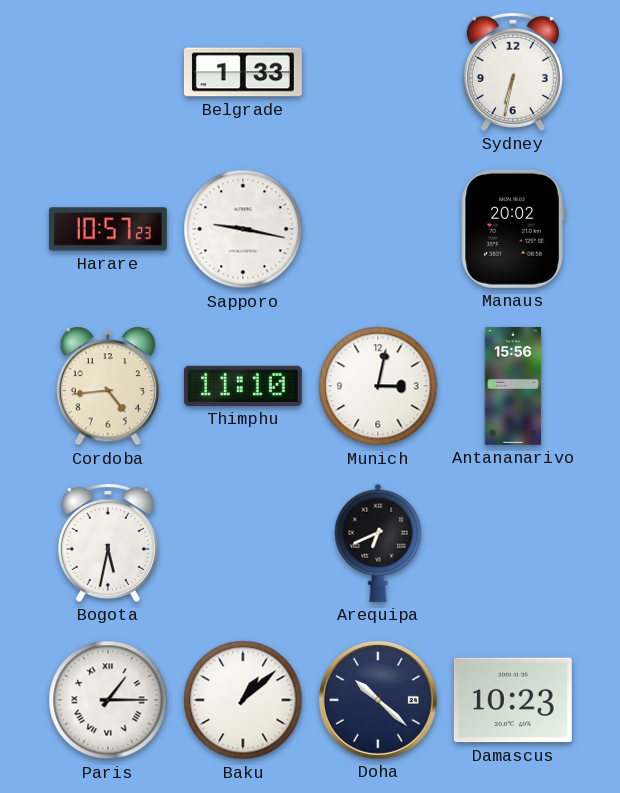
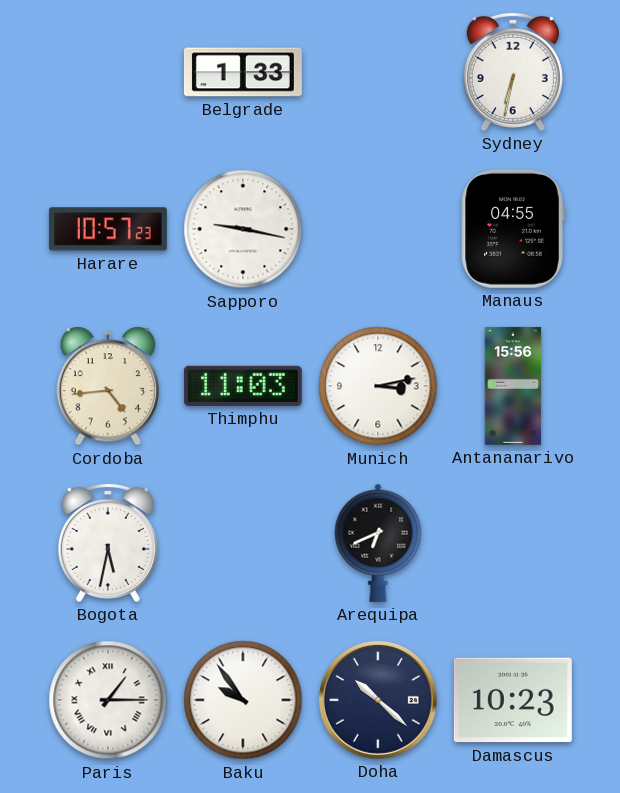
Manaus: 20:02 -> 04:55
Thimphu: 11:10 -> 11:03
Munich: 3:02 -> 3:13
Baku: 1:08 -> 9:54
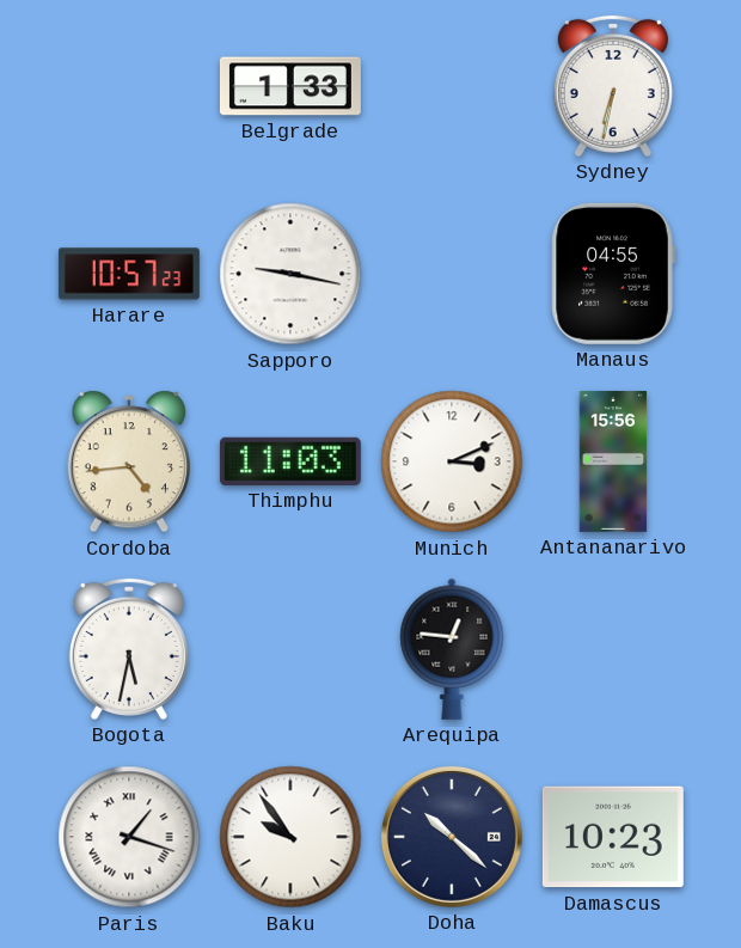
Munich: 3:13 -> 3:11
Arequipa: 6:41 -> 12:46
Paris: 1:15 -> 1:18
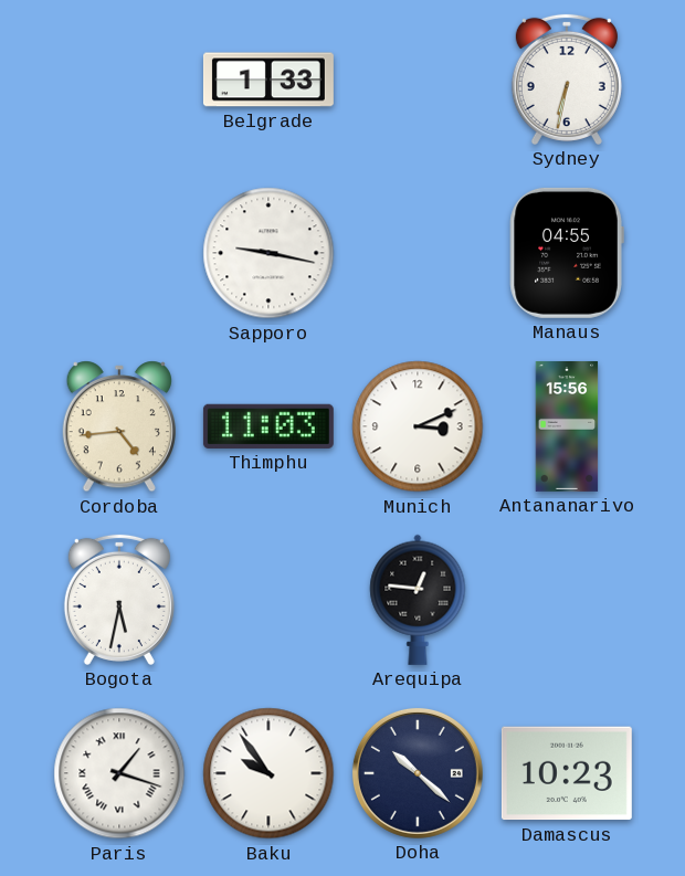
Harare: 10:57 -> none
